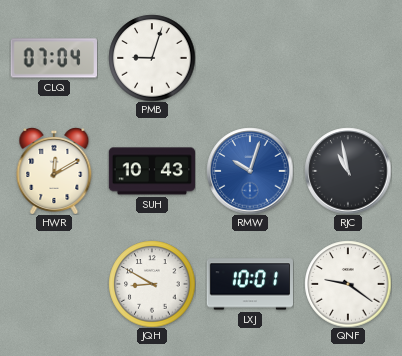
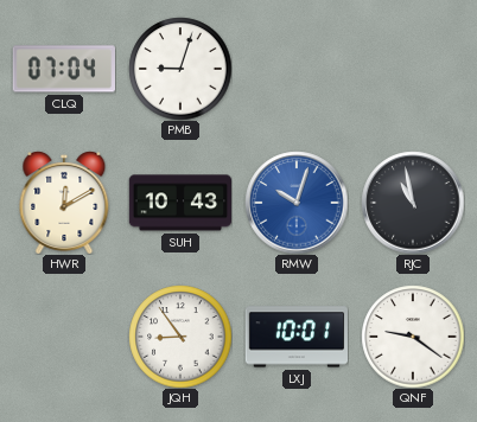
JQH: 8:50 -> 8:54
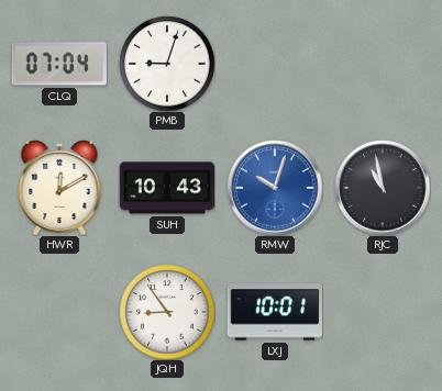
QNF: 9:21 -> none
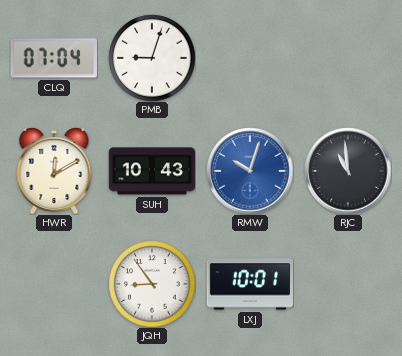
RJC: 10:58 -> 10:59
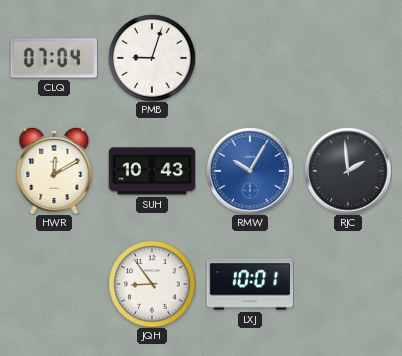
RMW: 10:03 -> 10:05
RJC: 10:59 -> 1:59
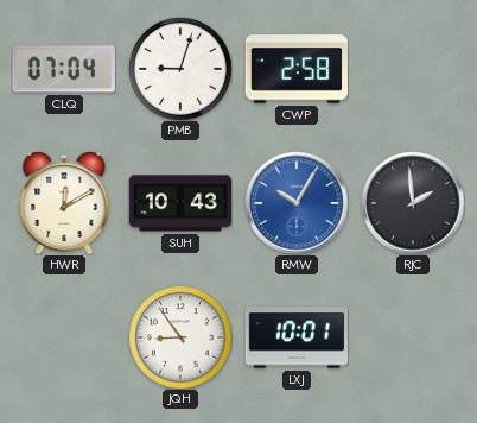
CWP: none -> 2:58
